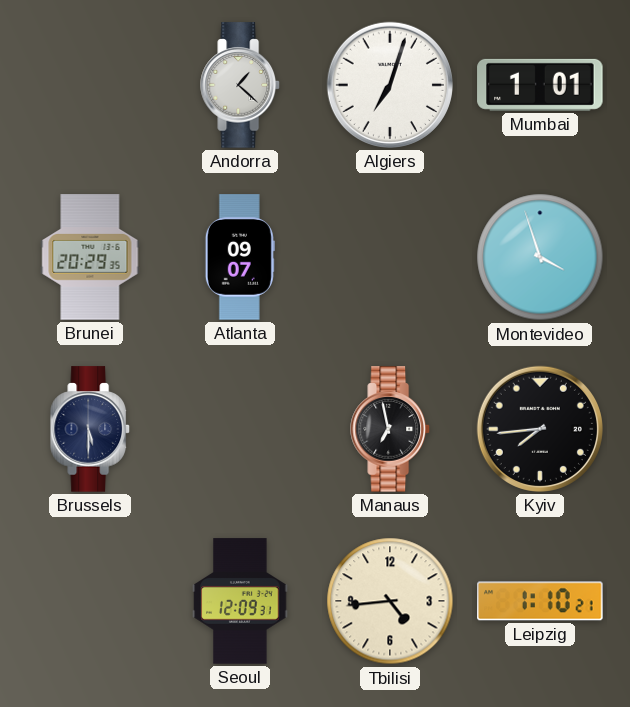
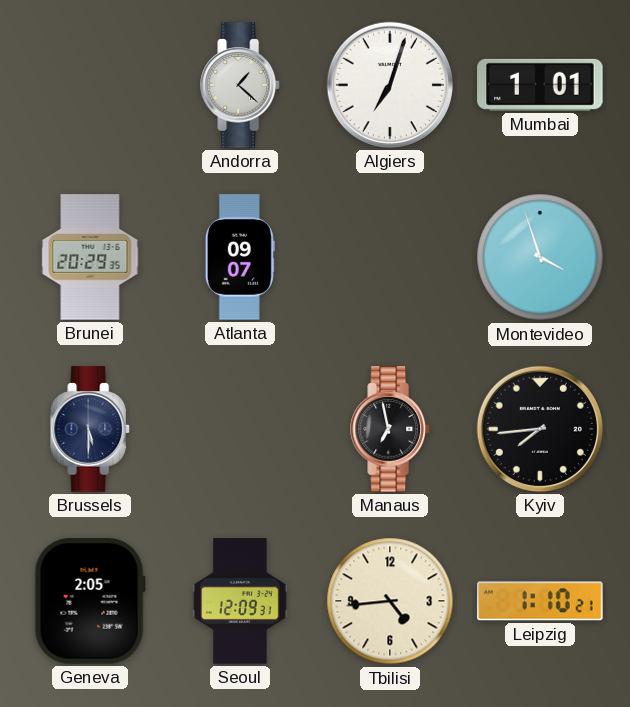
Geneva: none -> 2:05
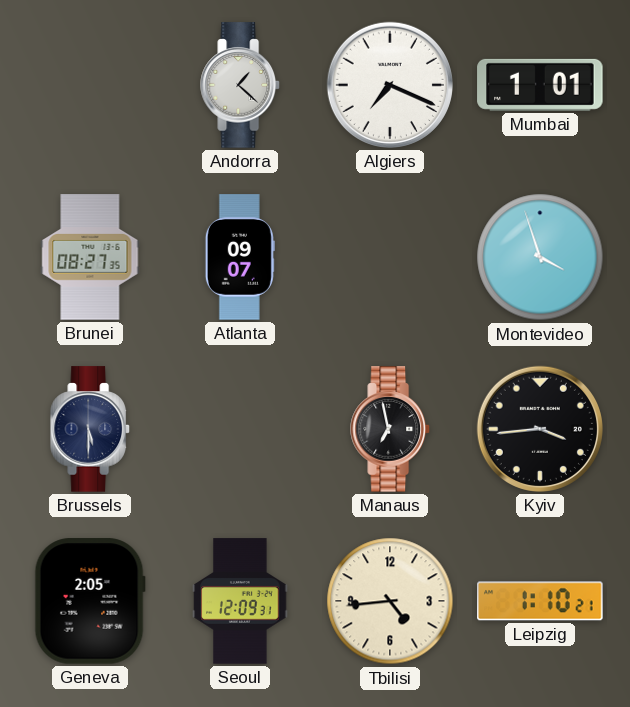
Algiers: 7:03 -> 7:19
Brunei: 20:29 -> 08:27
Kyiv: 7:44 -> 3:44
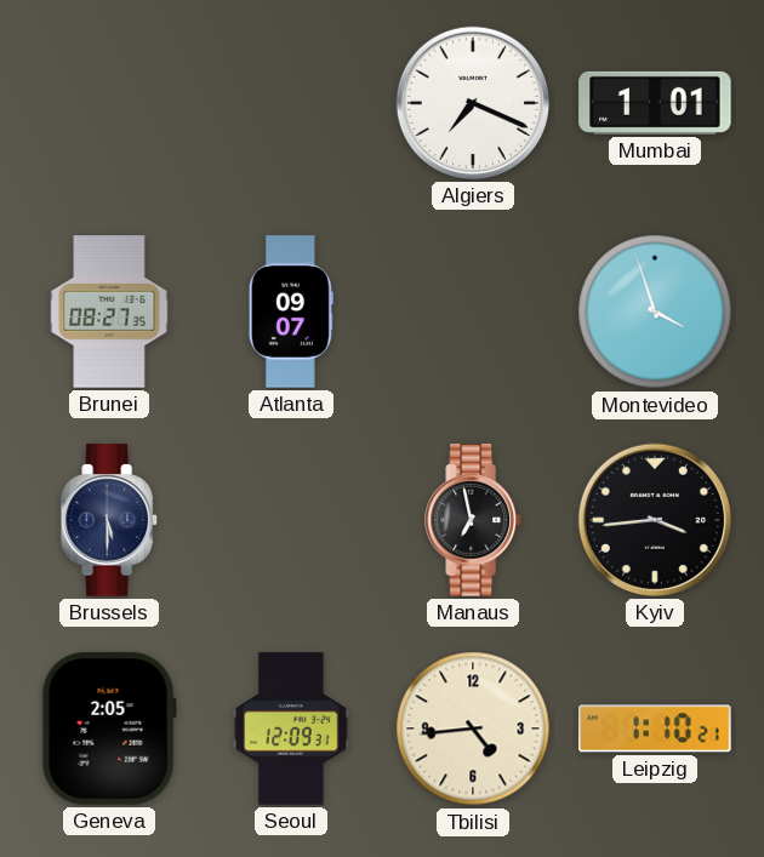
Andorra: 1:22 -> none
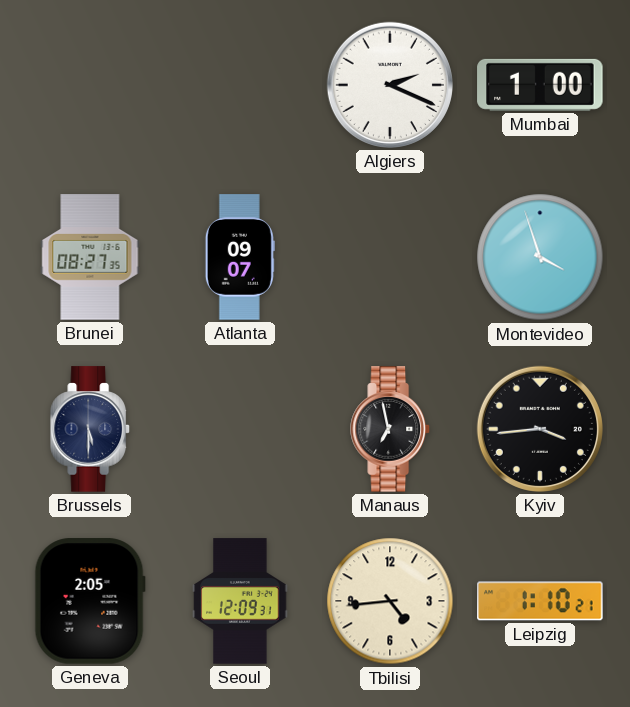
Algiers: 7:19 -> 2:19
Mumbai: 1:01 -> 1:00
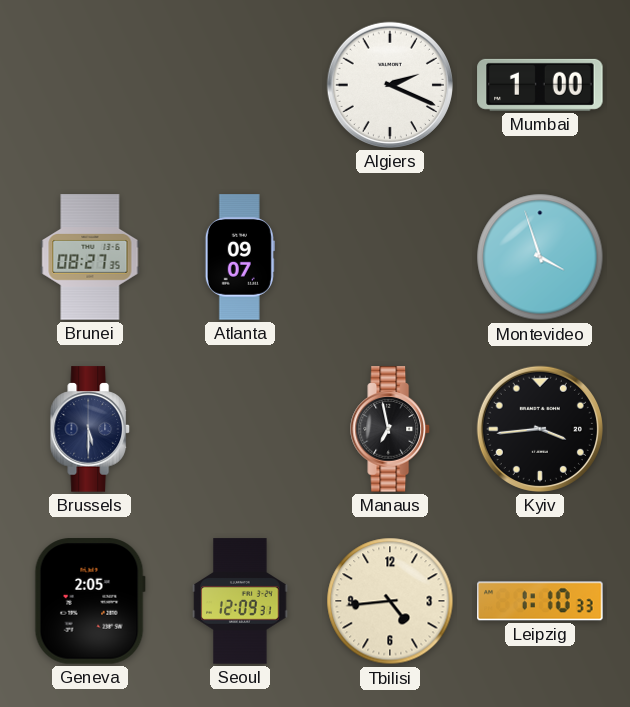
Leipzig: 1:10:21 -> 1:10:33
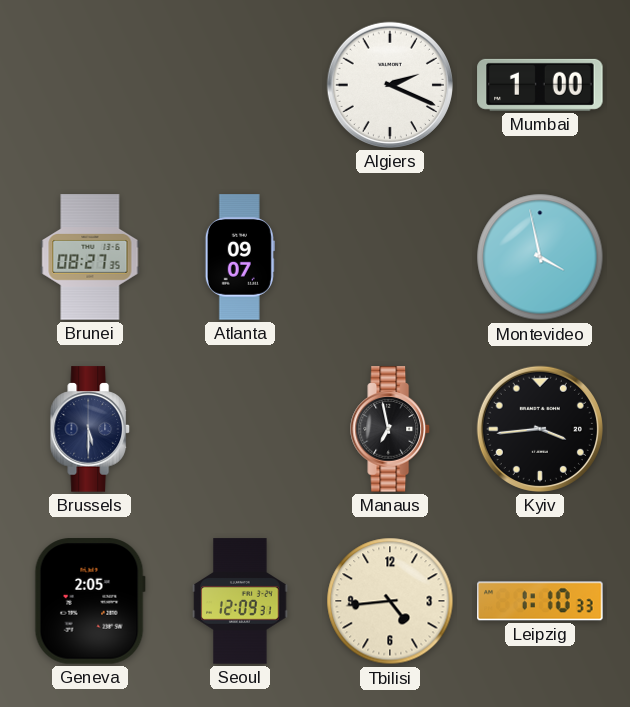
Montevideo: 3:57 -> 3:58
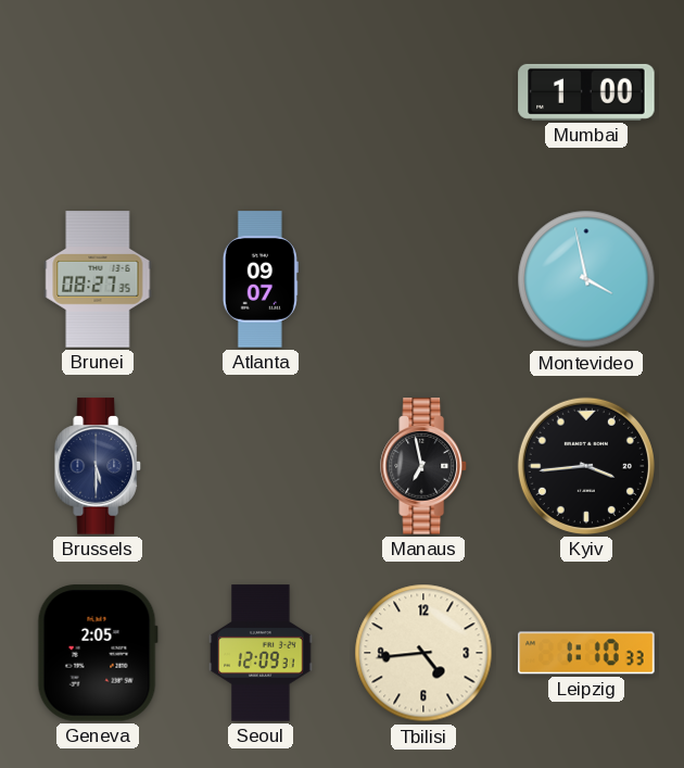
Algiers: 2:19 -> none
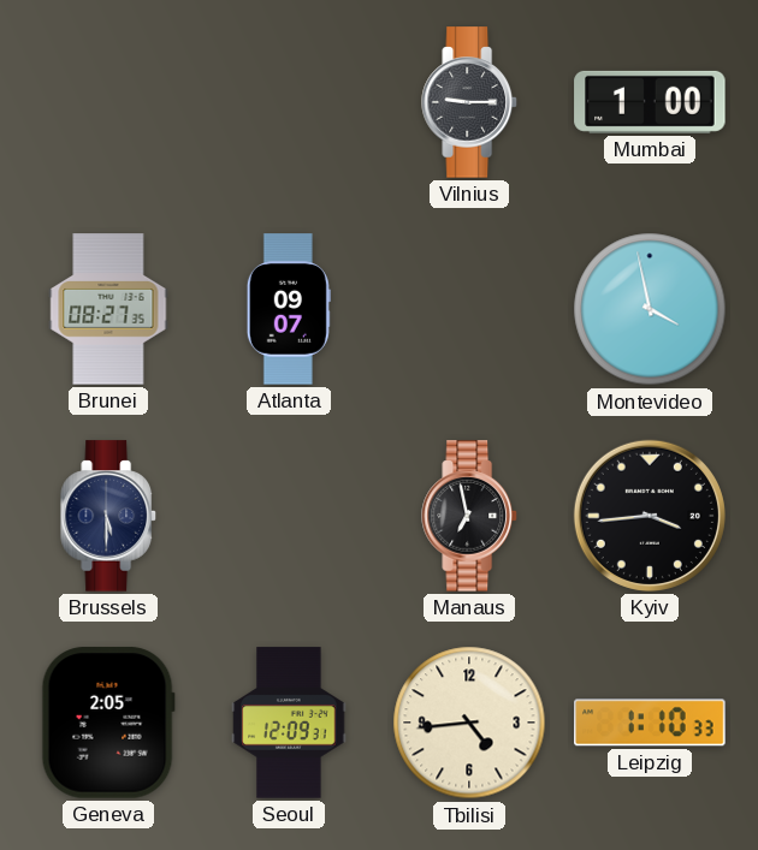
Vilnius: none -> 9:15
